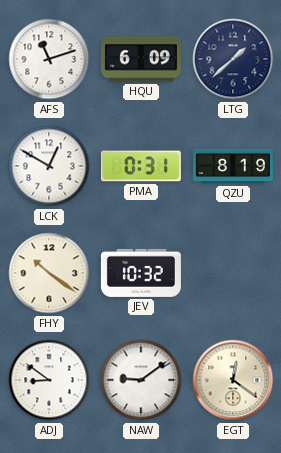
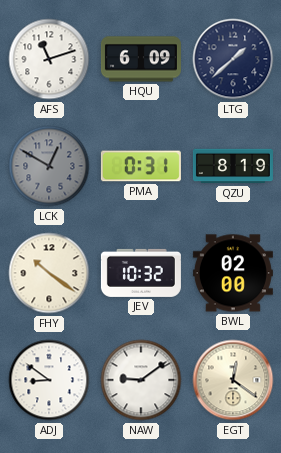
LCK dial: white -> grey
BWL: none -> 02:00
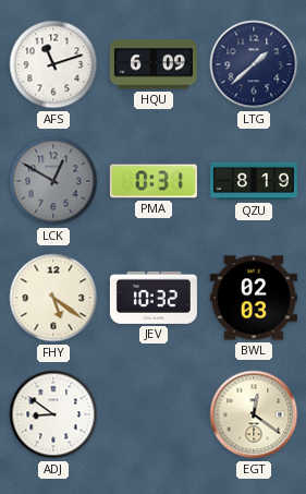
FHY: 10:21 -> 5:21
BWL: 02:00 -> 02:03
NAW: 9:09 -> none
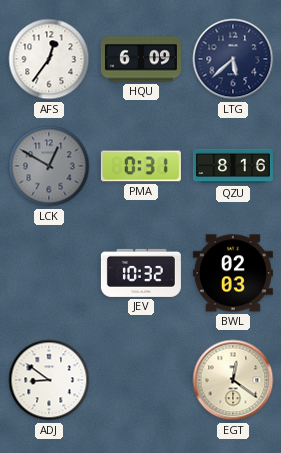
AFS: 11:12 -> 12:36
LTG: 1:38 -> 5:38
QZU: 8:19 -> 8:16
FHY: 5:21 -> none
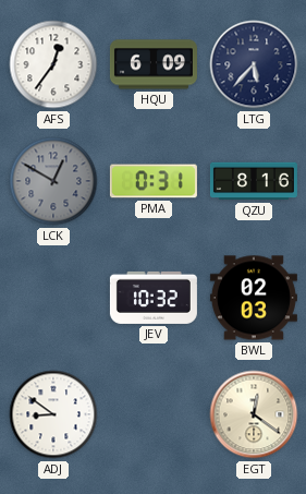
LTG: 5:38 -> 5:37
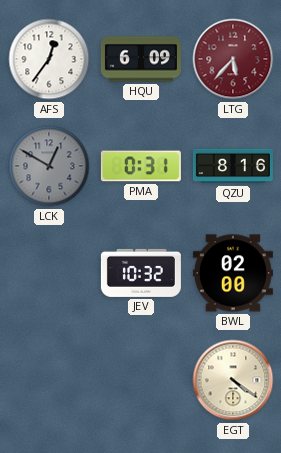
LTG dial: navy -> burgundy
BWL: 02:03 -> 02:00
ADJ: 8:51 -> none
EGT: 12:21 -> 4:21
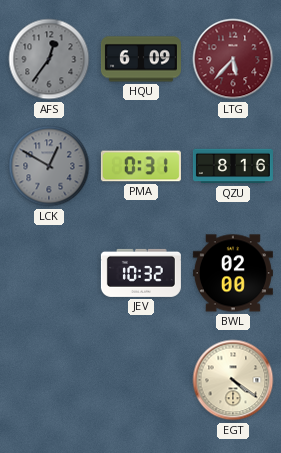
AFS dial: white -> grey
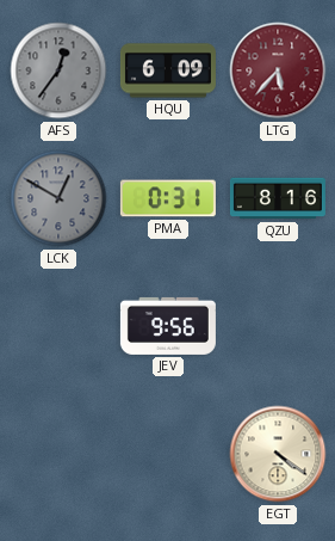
JEV: 10:32 -> 9:56
BWL: 02:00 -> none
